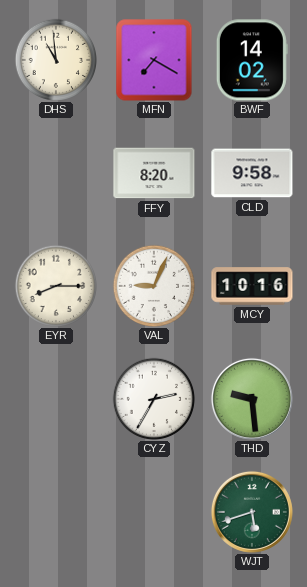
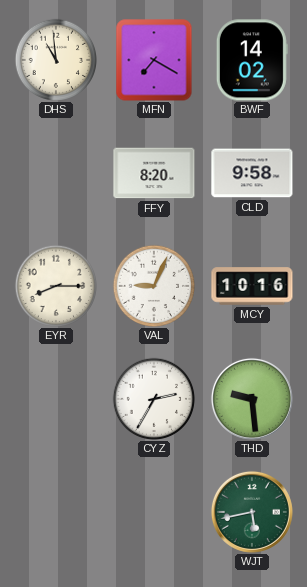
WJT: 5:42 -> 5:43
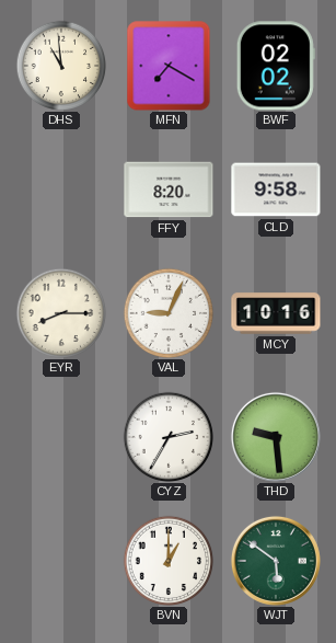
BWF: 14:02 -> 02:02
BVN: none -> 1:00
WJT: 5:43 -> 5:51
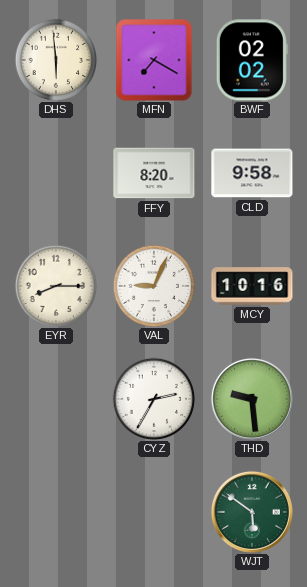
DHS: 10:59 -> 5:59
BVN: 1:00 -> none
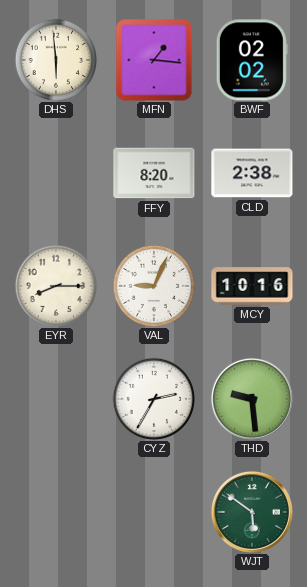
MFN: 7:20 -> 1:16
CLD: 9:58 -> 2:38
